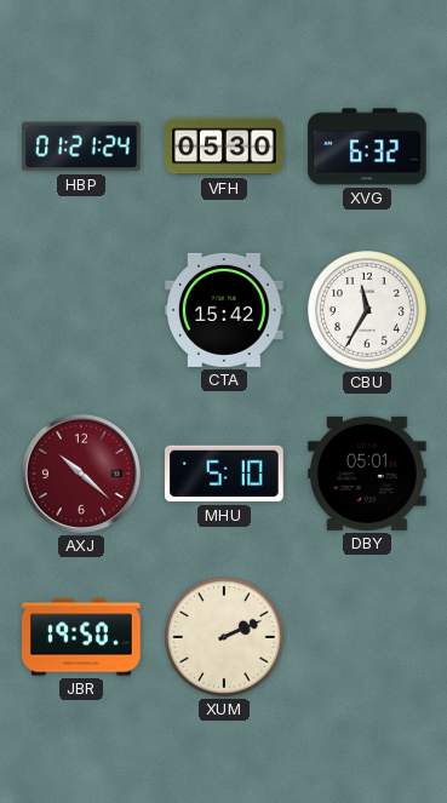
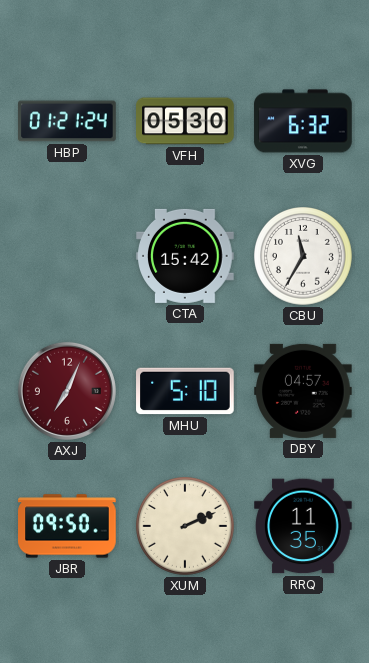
AXJ: 10:22 -> 7:04
DBY: 05:01 -> 04:57
JBR: 19:50 -> 09:50
RRQ: none -> 11:35
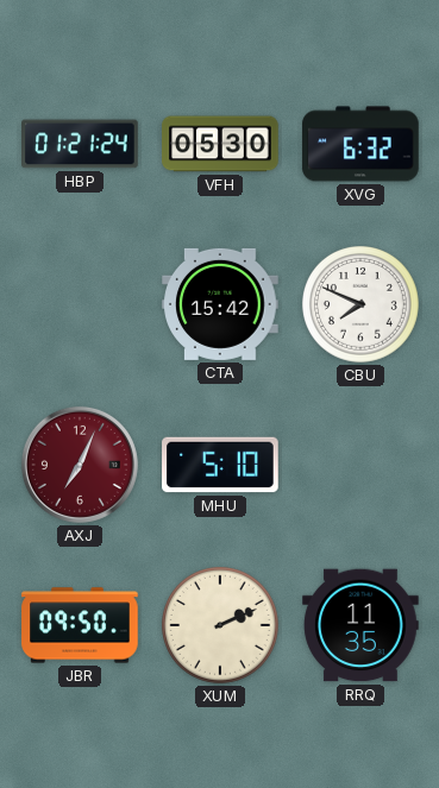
CBU: 11:35 -> 7:49
DBY: 04:57 -> none
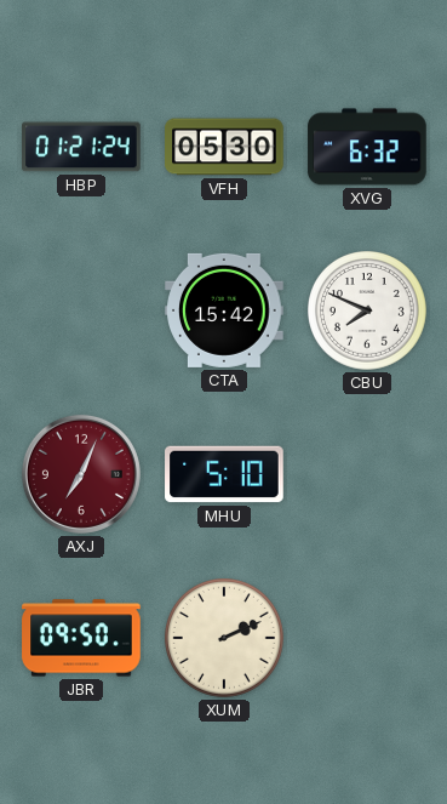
RRQ: 11:35 -> none
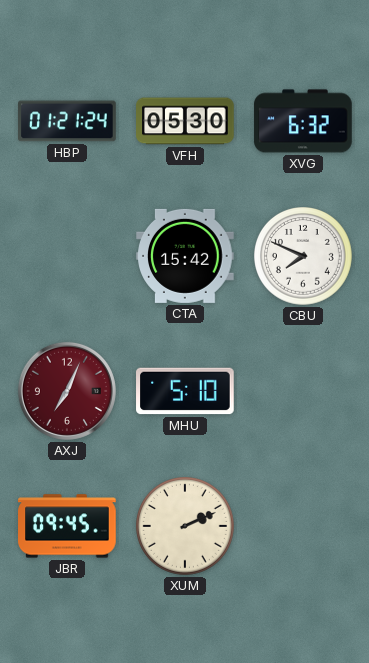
JBR: 09:50 -> 09:45
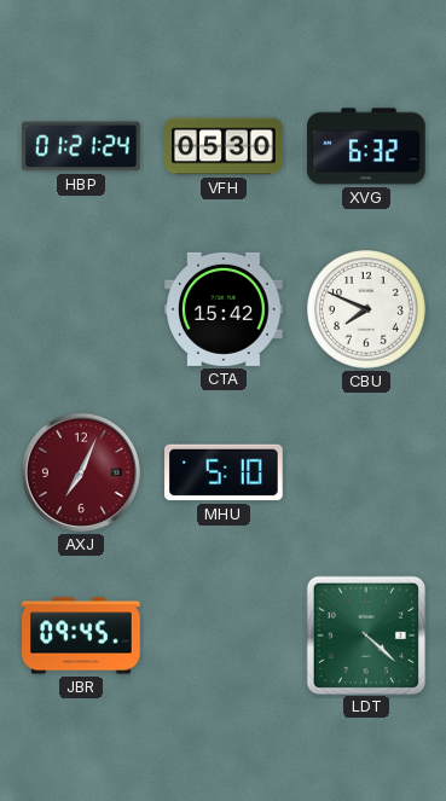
XUM: 2:11 -> none
LDT: none -> 4:22
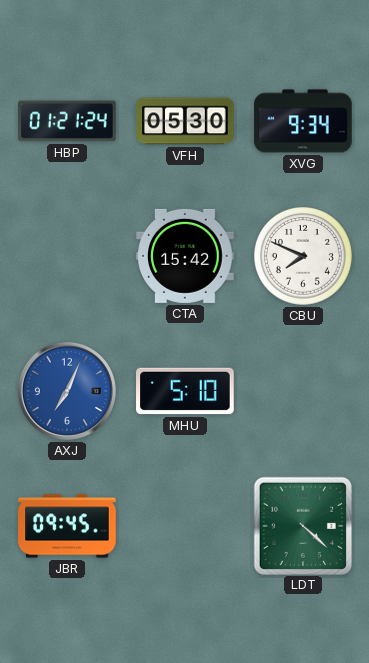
XVG: 6:32 -> 9:34
AXJ dial: burgundy -> blue
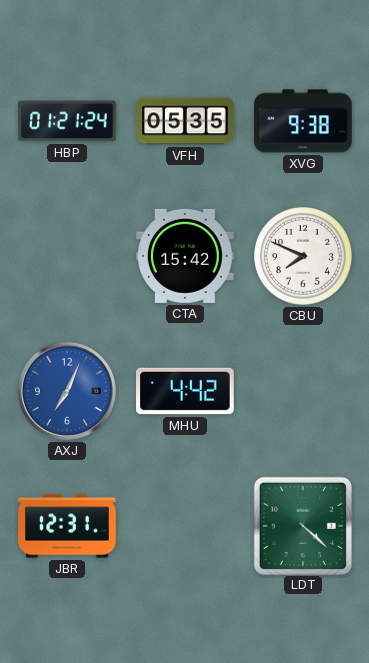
VFH: 05:30 -> 05:35
XVG: 9:34 -> 9:38
MHU: 5:10 -> 4:42
JBR: 09:45 -> 12:31
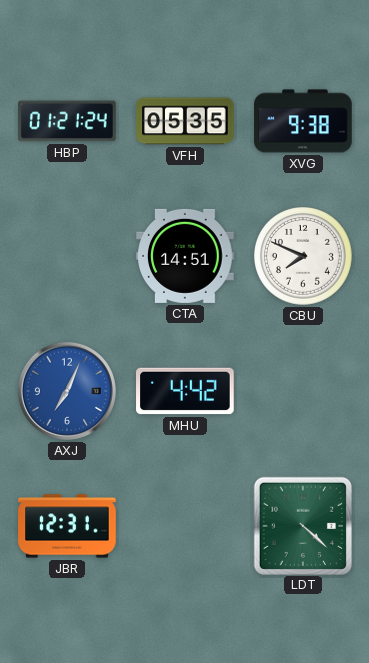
CTA: 15:42 -> 14:51
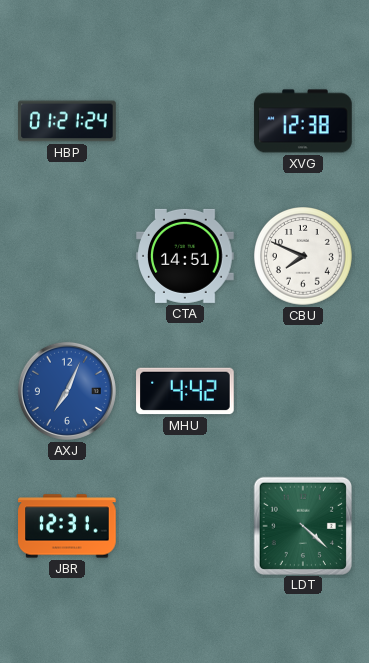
VFH: 05:35 -> none
XVG: 9:38 -> 12:38
